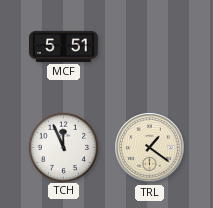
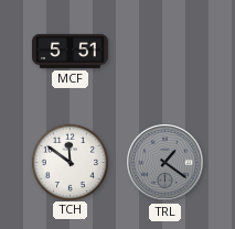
TCH: 11:56 -> 11:51
TRL dial: cream -> grey
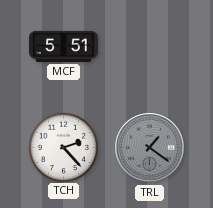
TCH: 11:51 -> 2:23
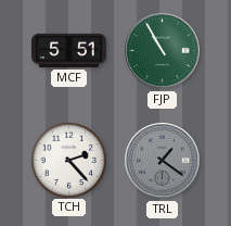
FJP: none -> 10:55
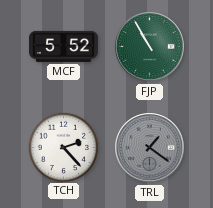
MCF: 5:51 -> 5:52
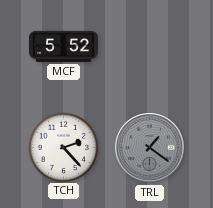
FJP: 10:55 -> none
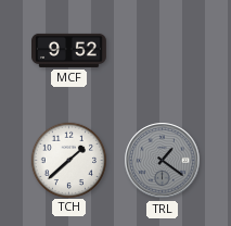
MCF: 5:52 -> 9:52
TCH: 2:23 -> 1:38
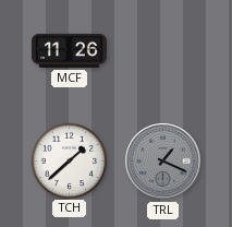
MCF: 9:52 -> 11:26
TRL: 1:21 -> 1:19
